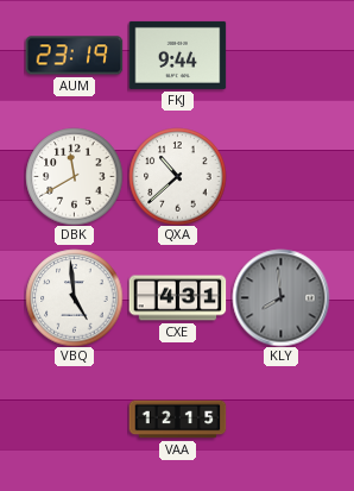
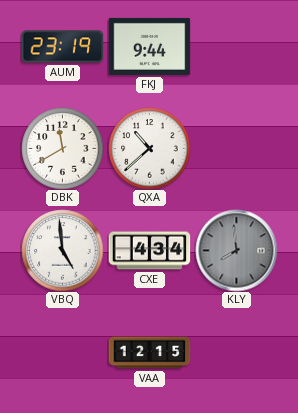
CXE: 4:31 -> 4:34
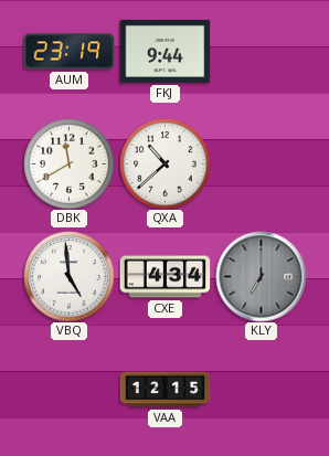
KLY: 7:59 -> 7:00
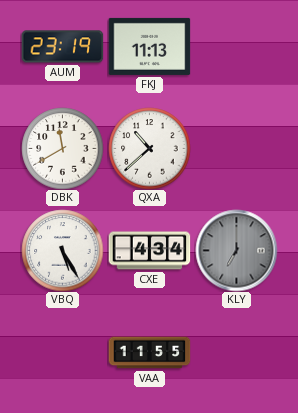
FKJ: 9:44 -> 11:13
VBQ: 4:59 -> 5:25
VAA: 12:15 -> 11:55
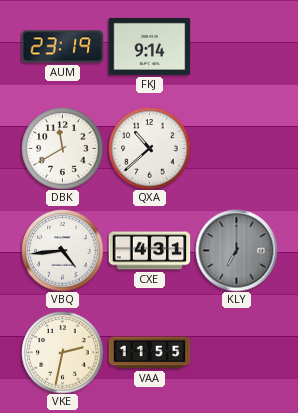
FKJ: 11:13 -> 9:14
VBQ: 5:25 -> 4:44
CXE: 4:34 -> 4:31
VKE: none -> 2:32
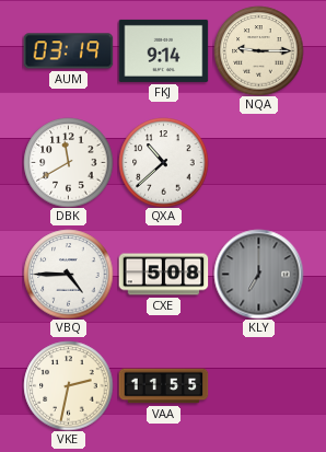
AUM: 23:19 -> 03:19
NQA: none -> 9:15
VBQ: 4:44 -> 4:45
CXE: 4:31 -> 5:08
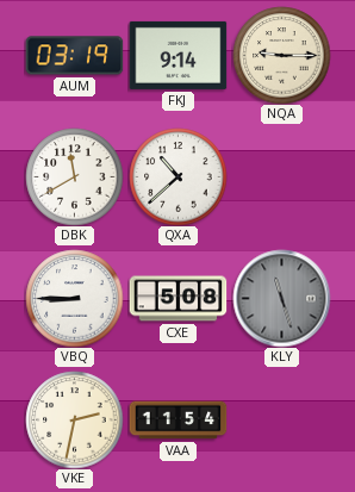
VBQ: 4:45 -> 8:45
KLY: 7:00 -> 11:27
VAA: 11:55 -> 11:54
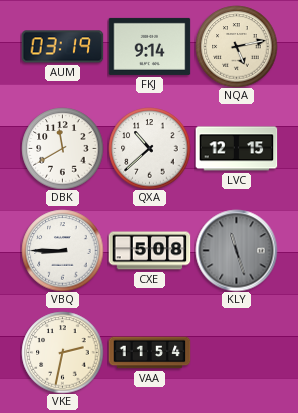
NQA: 9:15 -> 5:13
LVC: none -> 12:15
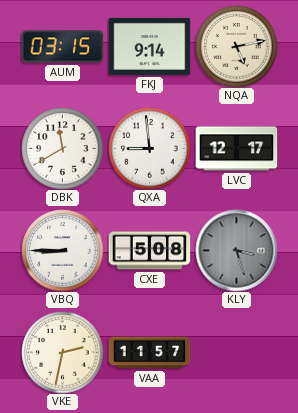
AUM: 03:19 -> 03:15
QXA: 10:38 -> 8:59
LVC: 12:15 -> 12:17
KLY: 11:27 -> 3:27
VAA: 11:54 -> 11:57
